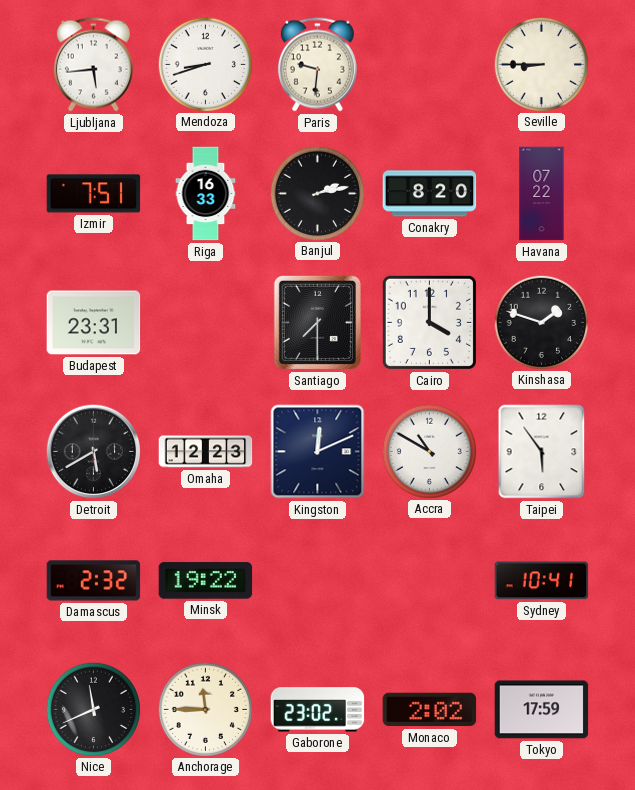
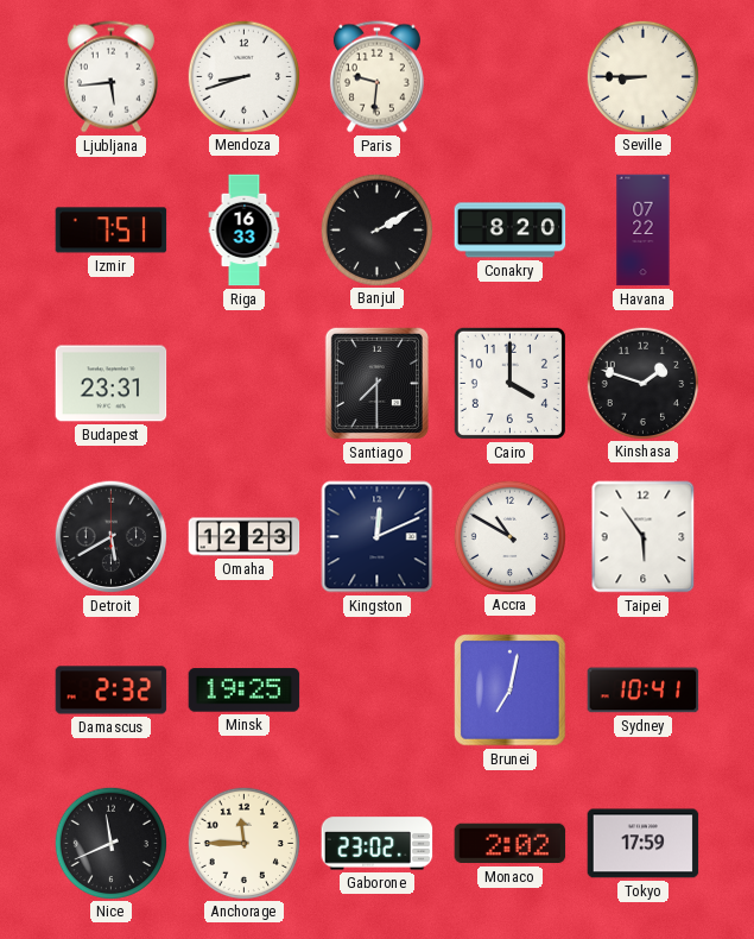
Banjul: 2:13 -> 2:10
Minsk: 19:22 -> 19:25
Brunei: none -> 7:02
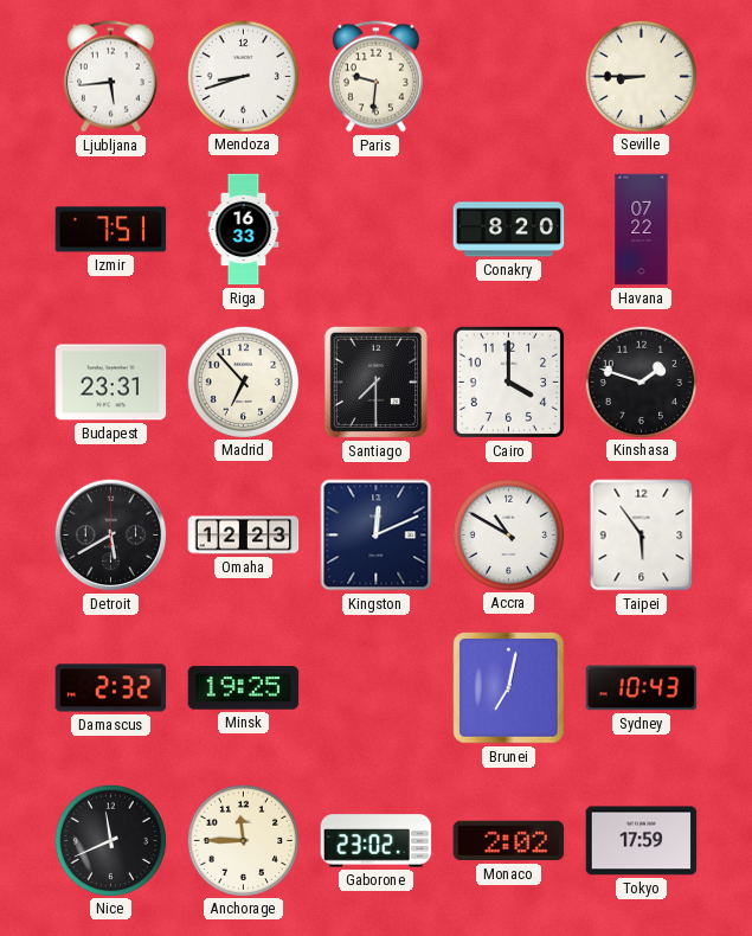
Banjul: 2:10 -> none
Madrid: none -> 6:53
Sydney: 10:41 -> 10:43
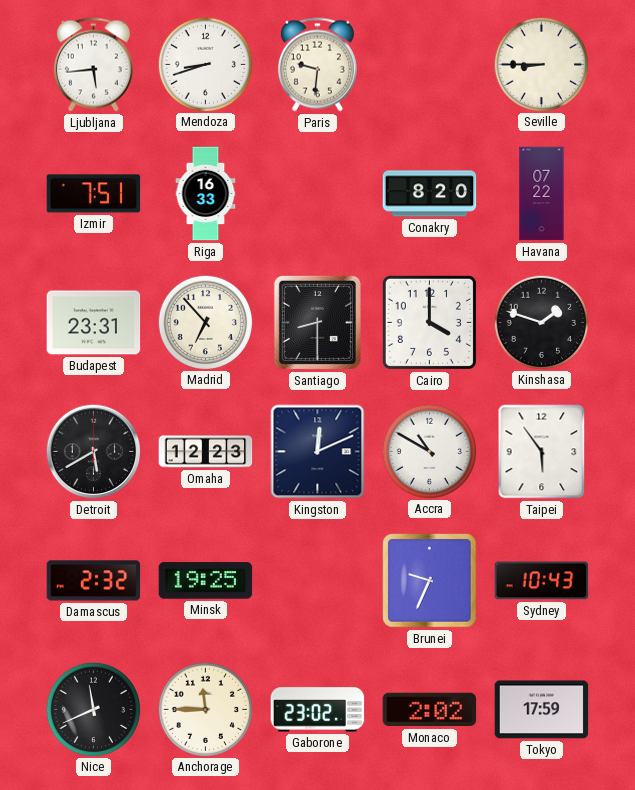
Santiago: 7:30 -> 8:30
Brunei: 7:02 -> 9:34
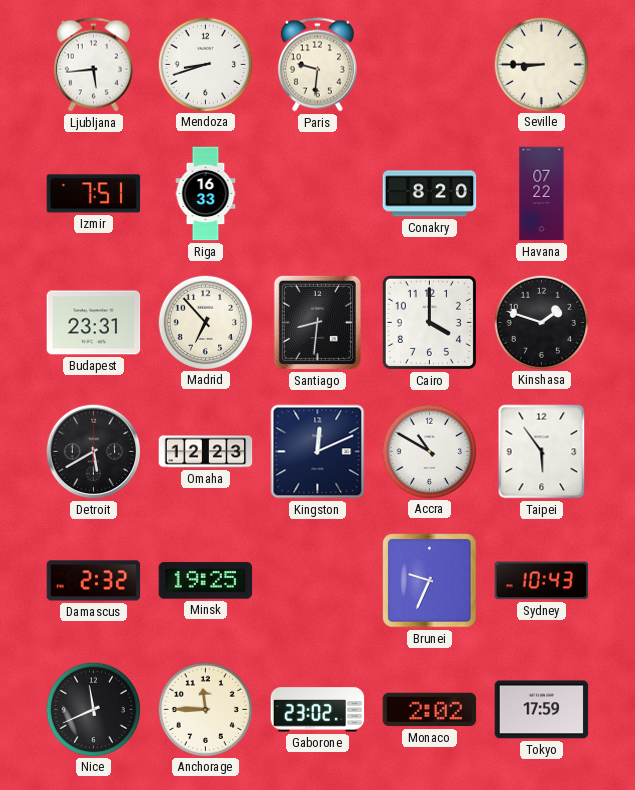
Santiago: 8:30 -> 8:31
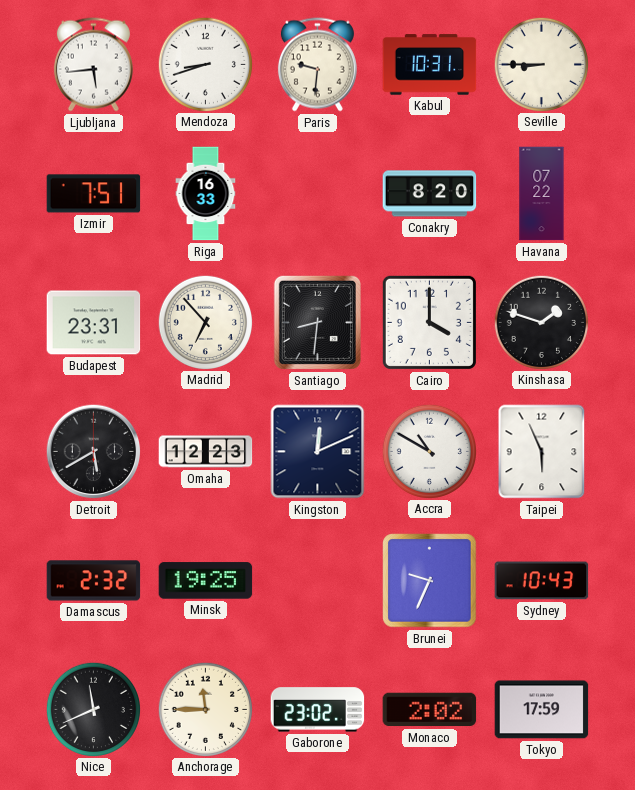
Kabul: none -> 10:31
Taipei: 5:54 -> 5:56
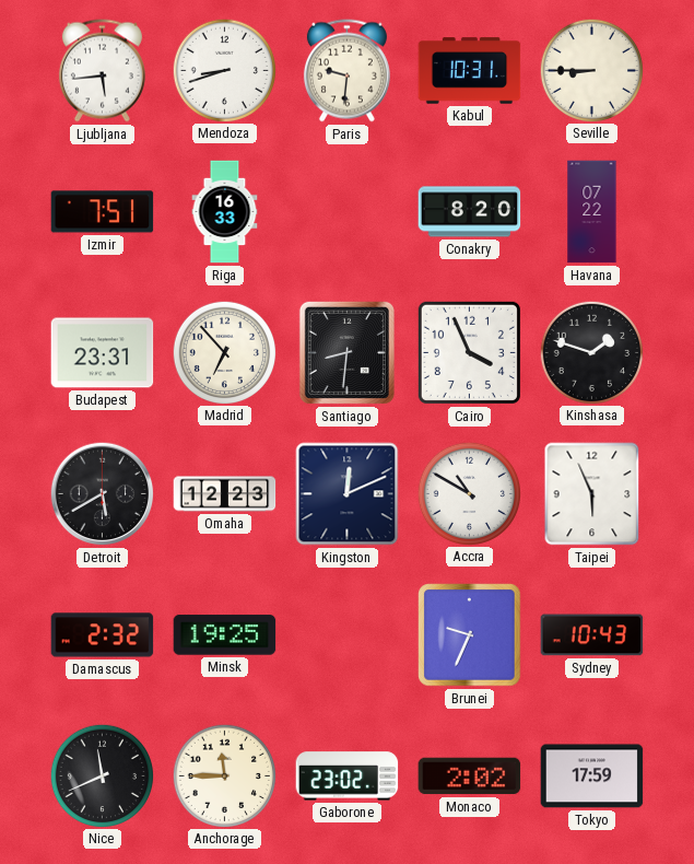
Cairo: 4:00 -> 3:56
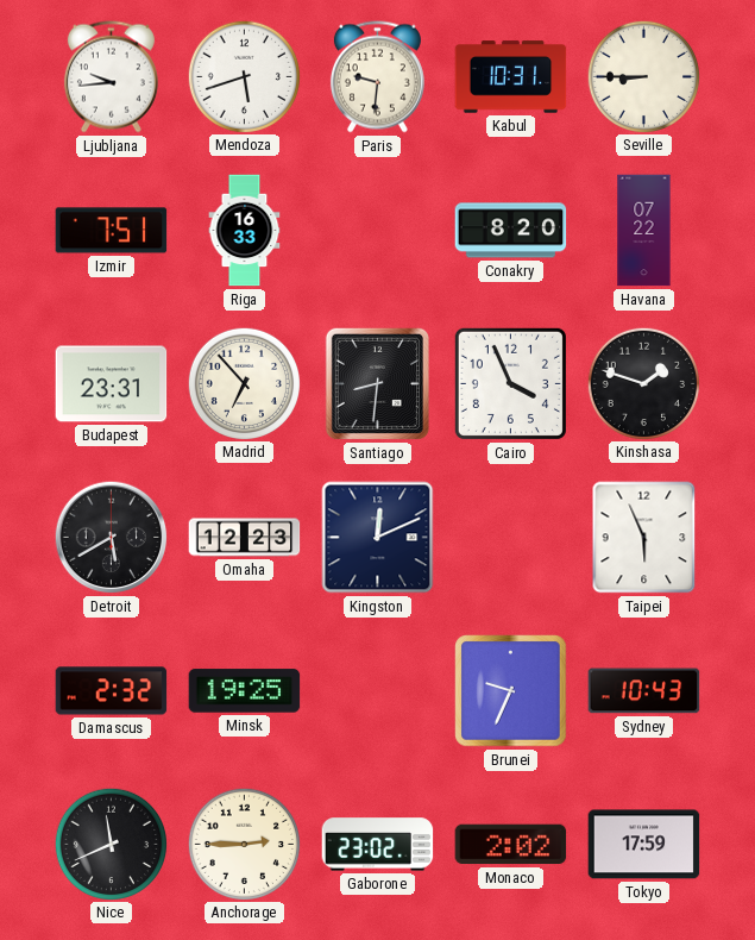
Ljubljana: 5:44 -> 9:44
Mendoza: 8:42 -> 5:42
Accra: 10:50 -> none
Anchorage: 11:45 -> 2:45
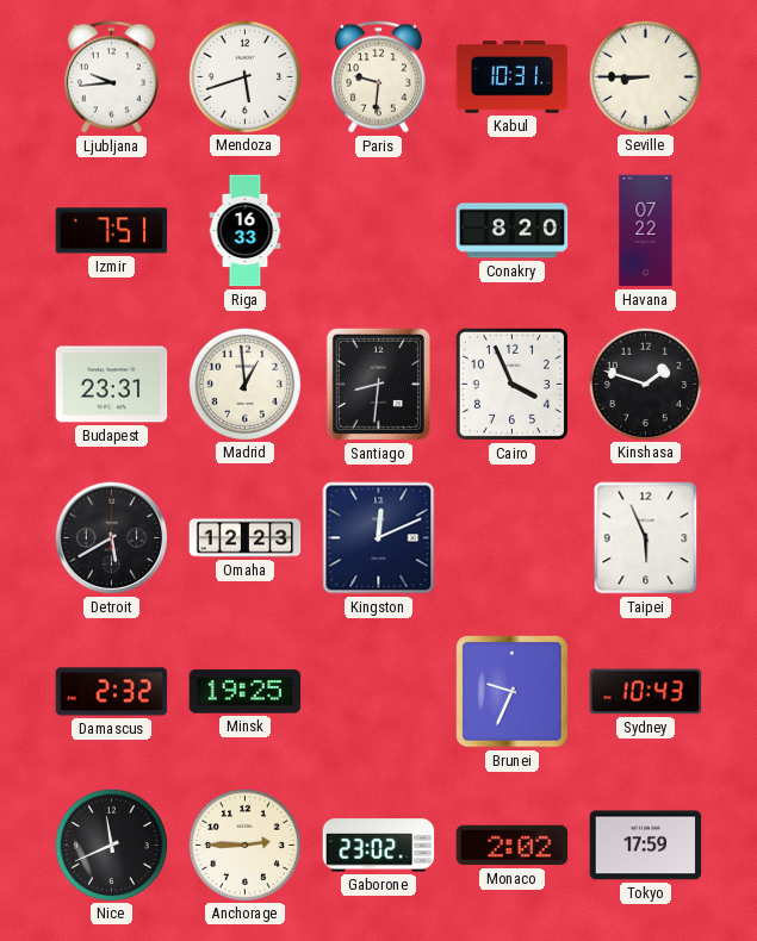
Madrid: 6:53 -> 12:59
